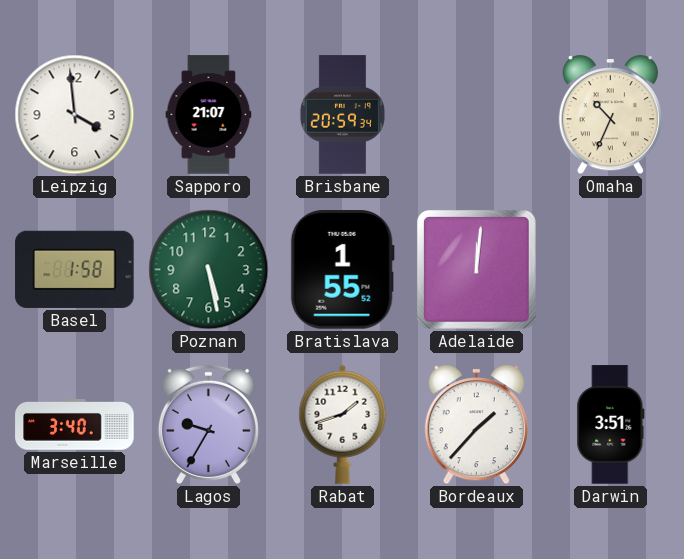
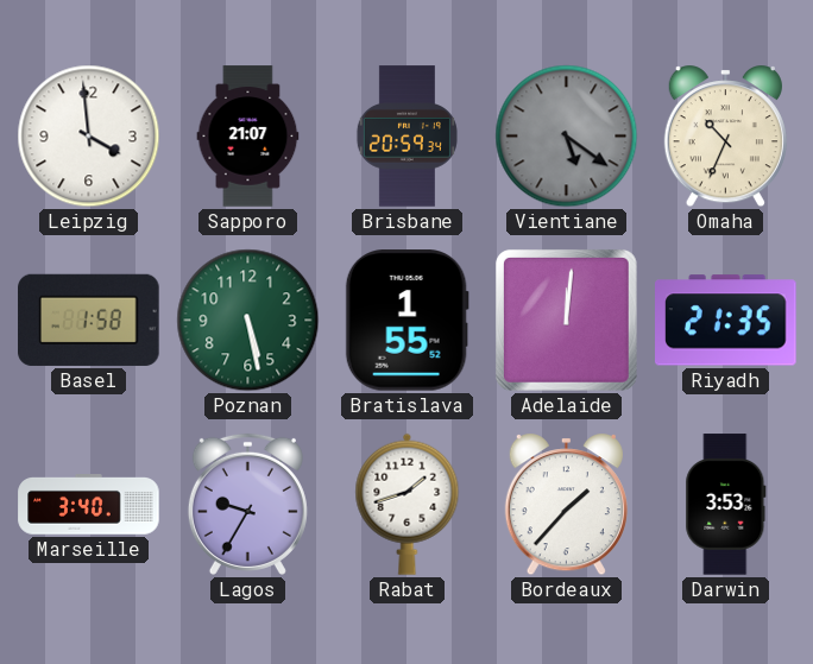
Vientiane: none -> 5:21
Riyadh: none -> 21:35
Darwin: 3:51 -> 3:53
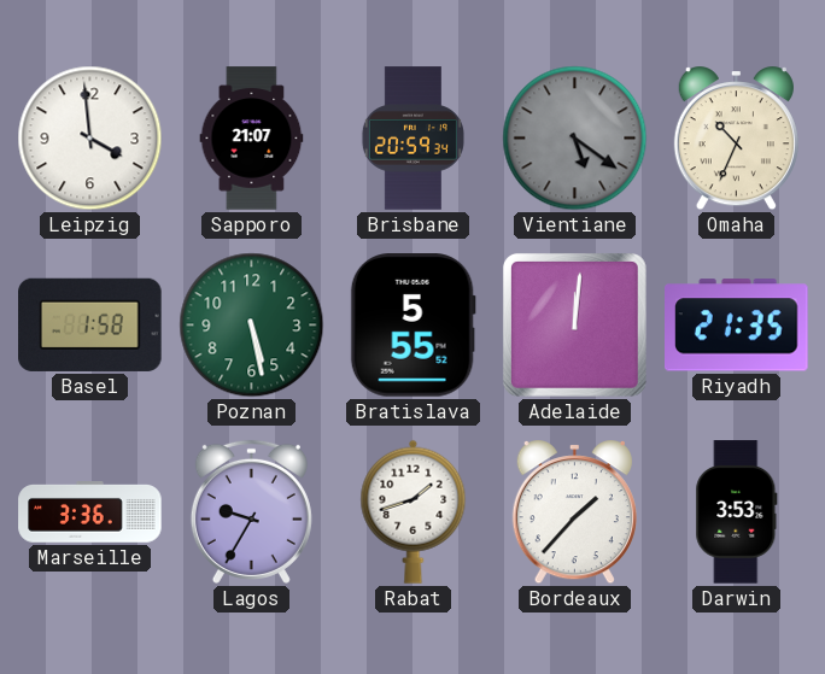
Bratislava: 1:55 -> 5:55
Marseille: 3:40 -> 3:36
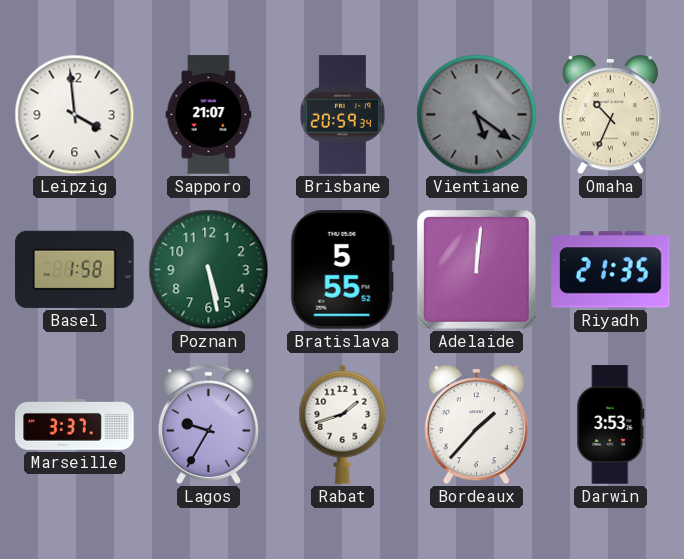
Marseille: 3:36 -> 3:37
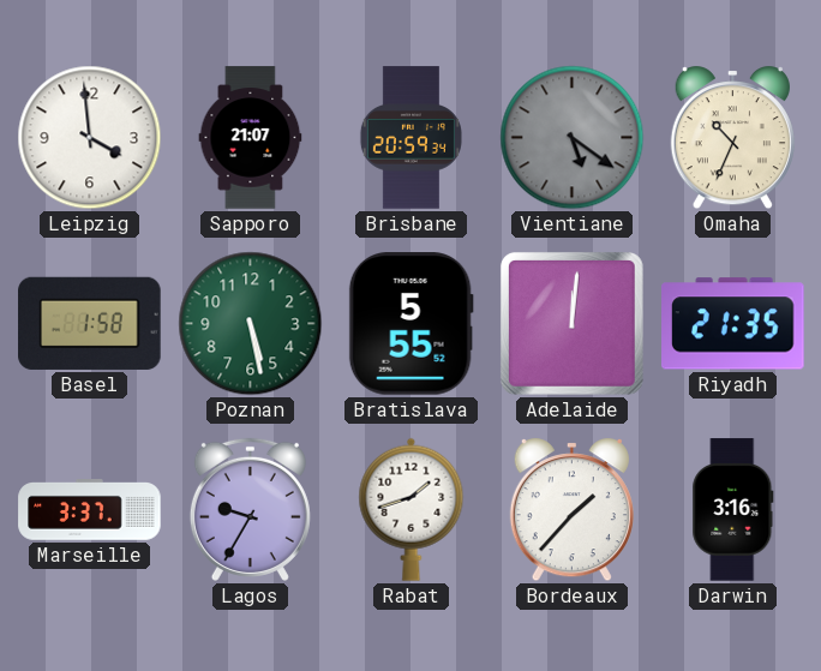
Darwin: 3:53 -> 3:16
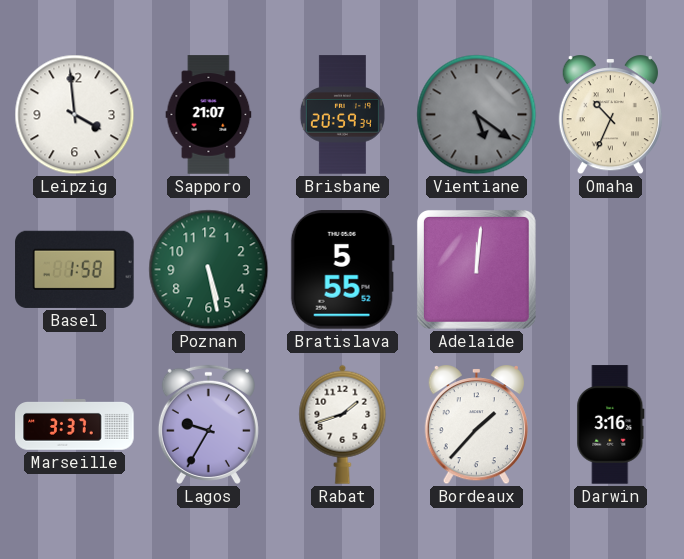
Riyadh: 21:35 -> none
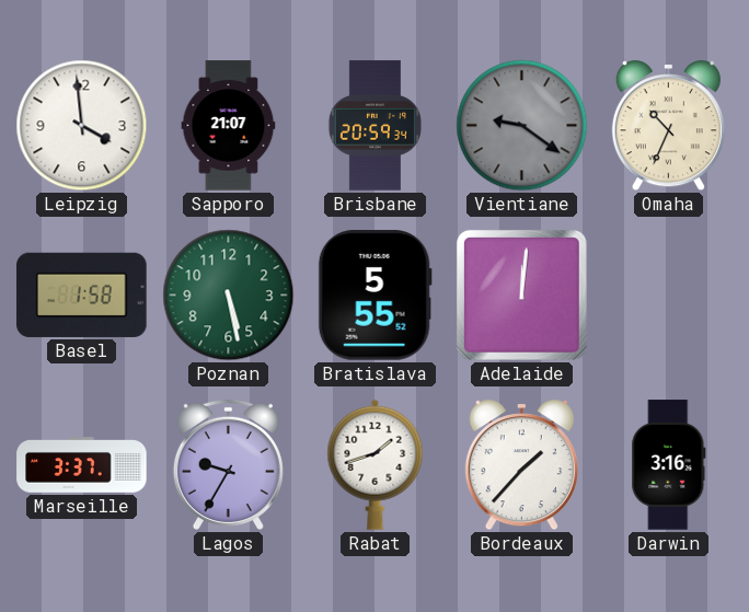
Vientiane: 5:21 -> 9:21
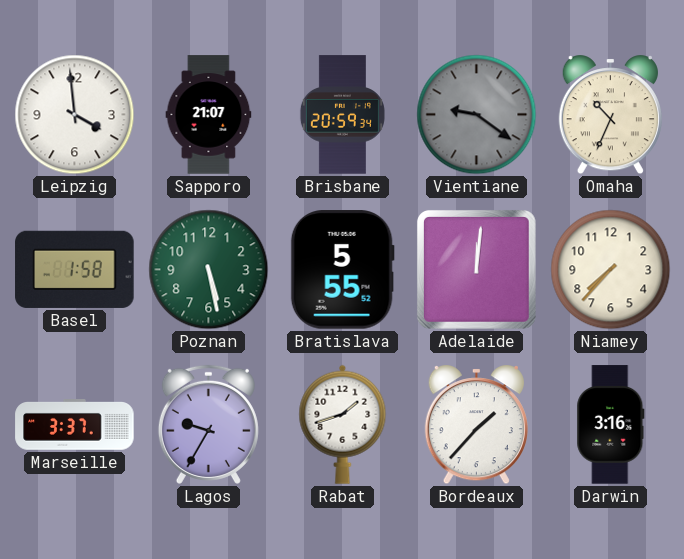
Niamey: none -> 7:37
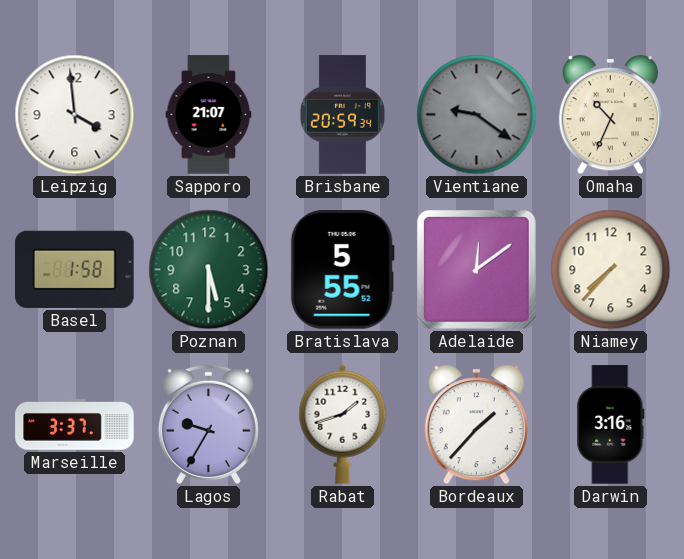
Poznan: 5:28 -> 5:30
Adelaide: 12:01 -> 12:09
